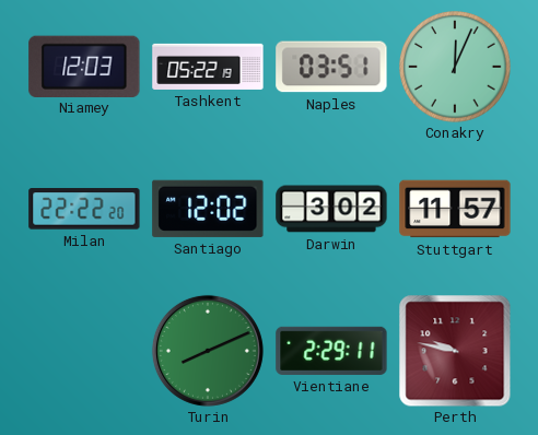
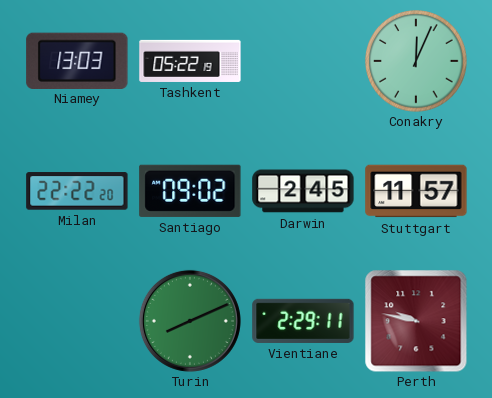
Niamey: 12:03 -> 13:03
Naples: 03:51 -> none
Santiago: 12:02 -> 09:02
Darwin: 3:02 -> 2:45
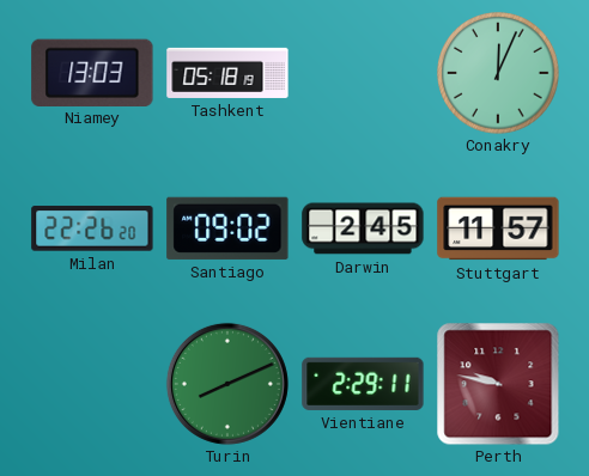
Tashkent: 05:22 -> 05:18
Milan: 22:22 -> 22:26
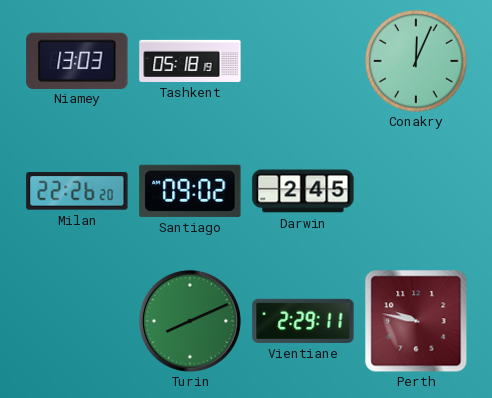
Stuttgart: 11:57 -> none
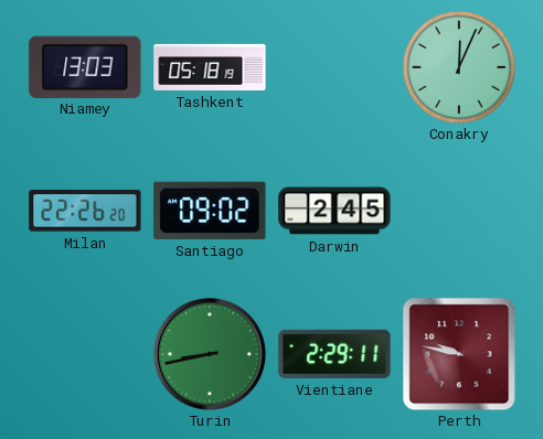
Turin: 8:11 -> 8:43
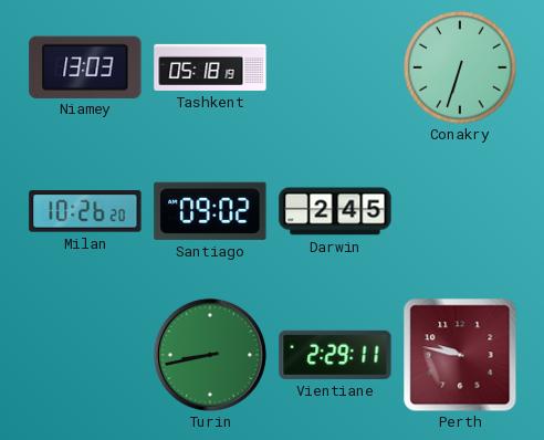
Conakry: 12:04 -> 6:33
Milan: 22:26 -> 10:26
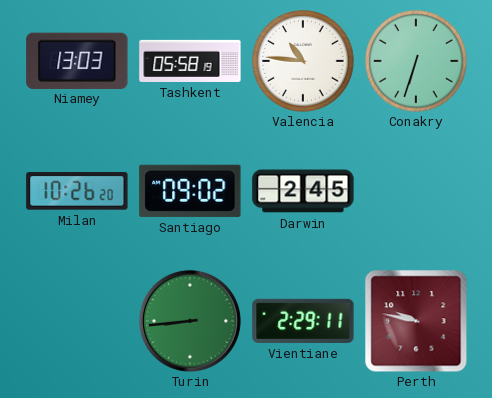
Tashkent: 05:18 -> 05:58
Valencia: none -> 10:46
Turin: 8:43 -> 8:44
